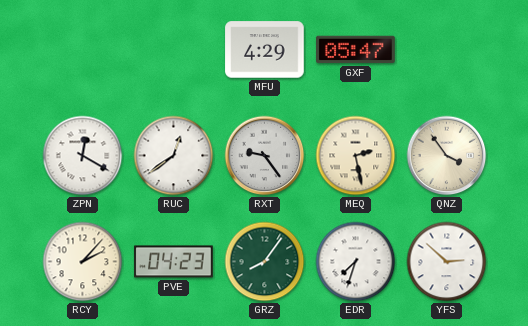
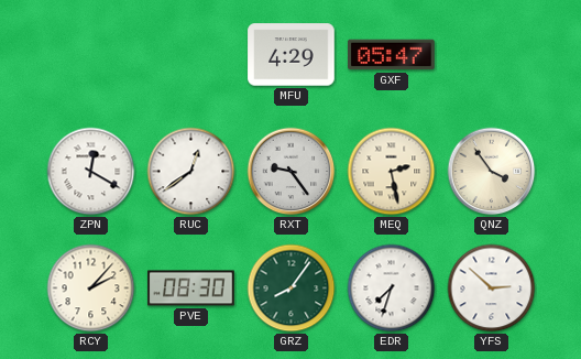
PVE: 04:23 -> 08:30
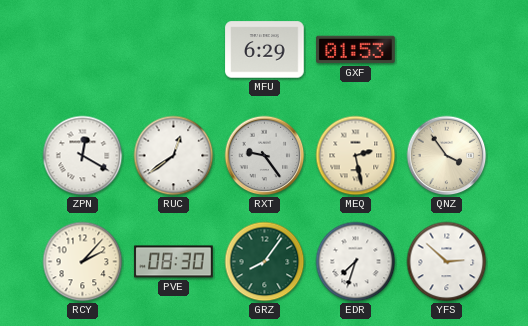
MFU: 4:29 -> 6:29
GXF: 05:47 -> 01:53
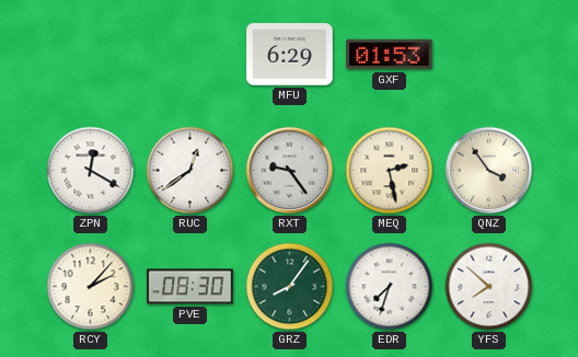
YFS: 2:52 -> 7:52
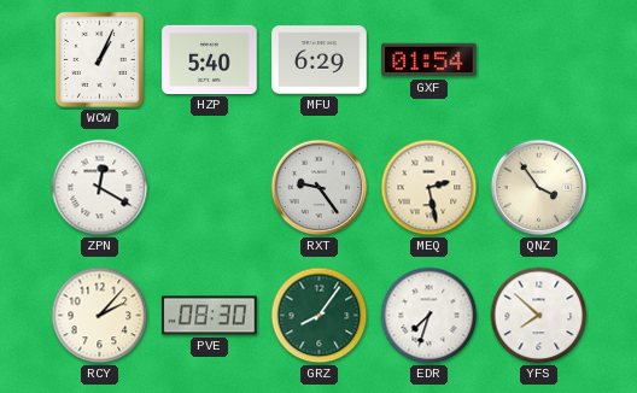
WCW: none -> 1:04
HZP: none -> 5:40
GXF: 01:53 -> 01:54
RUC: 12:39 -> none
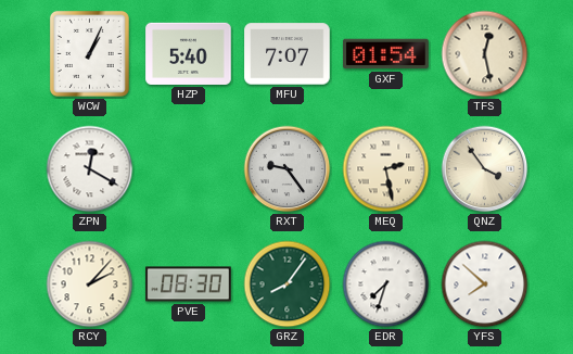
MFU: 6:29 -> 7:07
TFS: none -> 12:28
